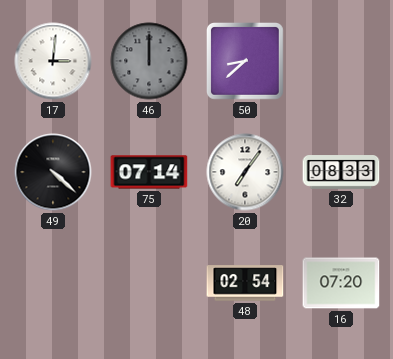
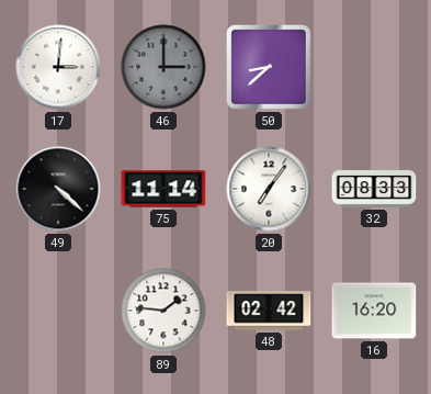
46: 12:00 -> 3:00
75: 07:14 -> 11:14
89: none -> 1:46
48: 02:54 -> 02:42
16: 07:20 -> 16:20
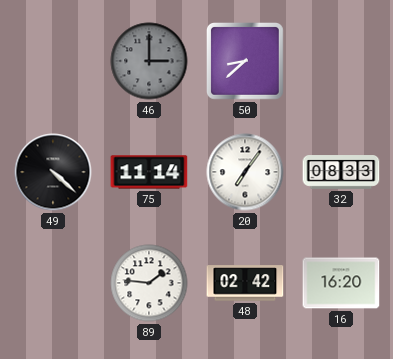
17: 3:01 -> none
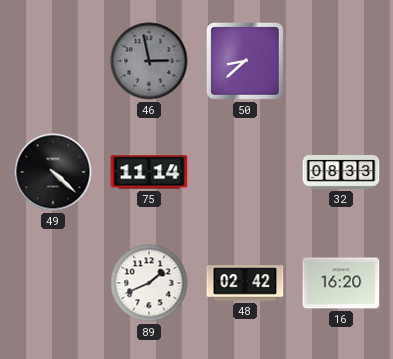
46: 3:00 -> 2:58
20: 7:06 -> none
89: 1:46 -> 1:41
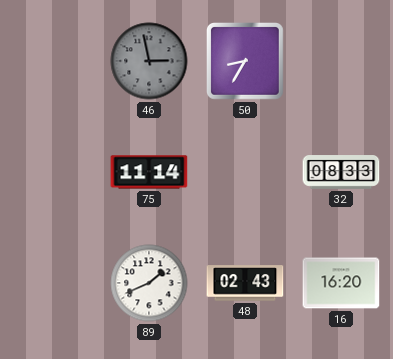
50: 8:38 -> 8:35
49: 4:22 -> none
48: 02:42 -> 02:43
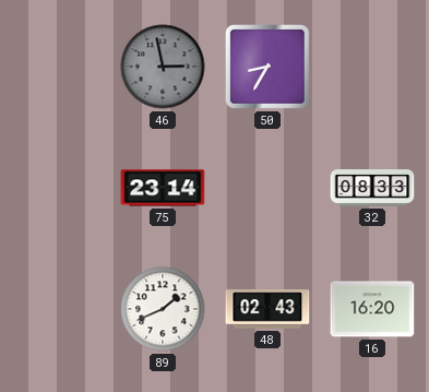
75: 11:14 -> 23:14
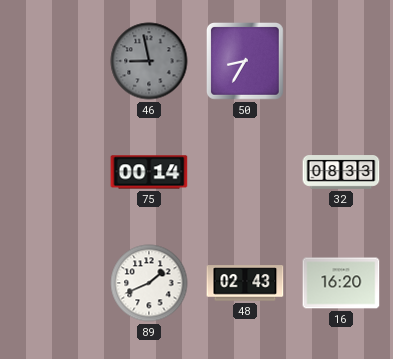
46: 2:58 -> 8:58
75: 23:14 -> 00:14
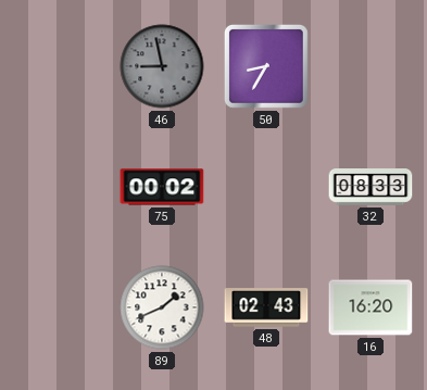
75: 00:14 -> 00:02
